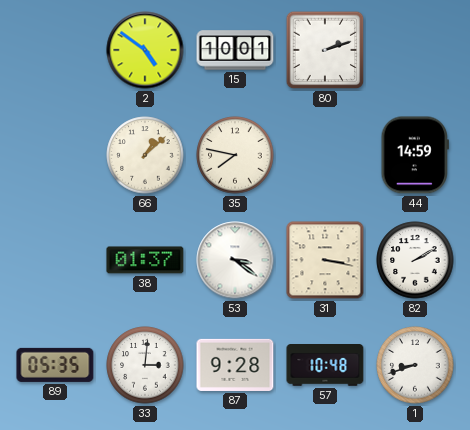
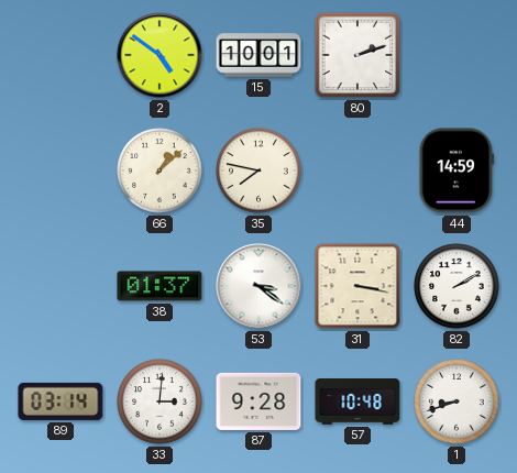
89: 05:35 -> 03:14
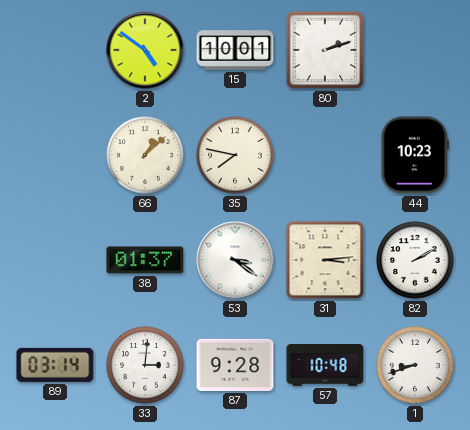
44: 14:59 -> 10:23
31: 3:17 -> 3:14
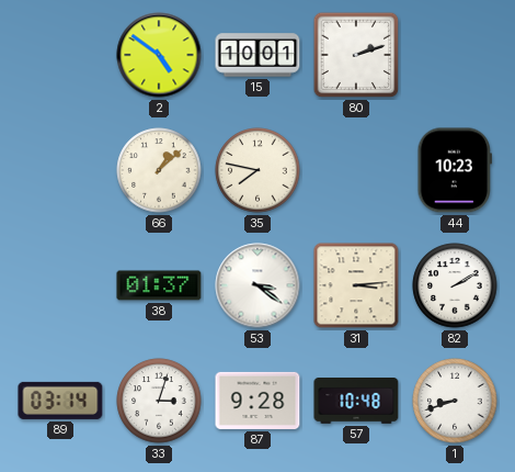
33: 3:01 -> 3:03
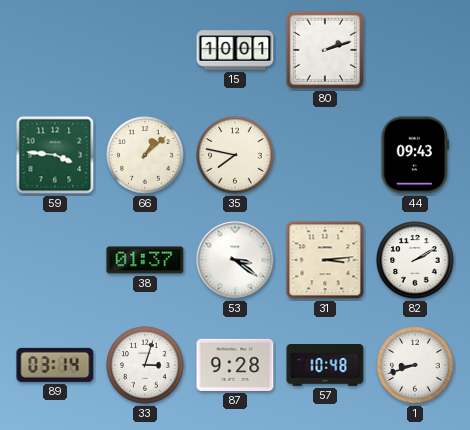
2: 4:51 -> none
59: none -> 3:46
44: 10:23 -> 09:43
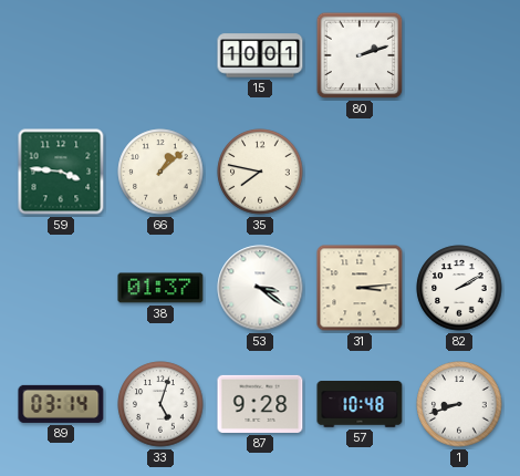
44: 09:43 -> none
33: 3:03 -> 5:03
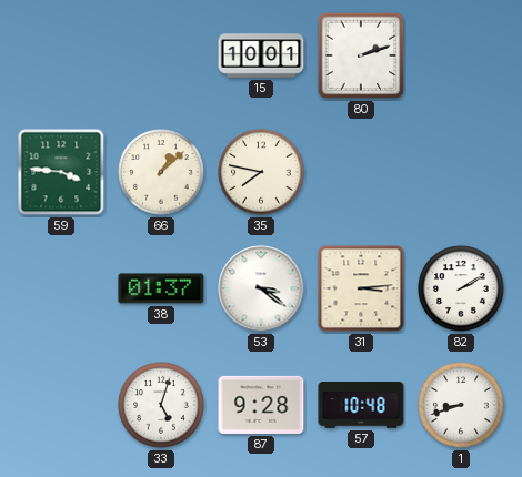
89: 03:14 -> none
